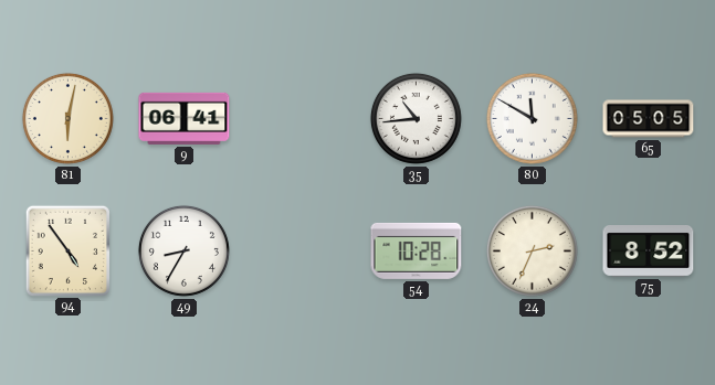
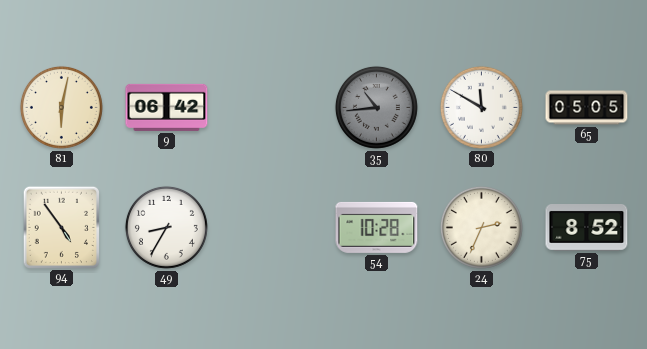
9: 06:41 -> 06:42
35 dial: white -> grey
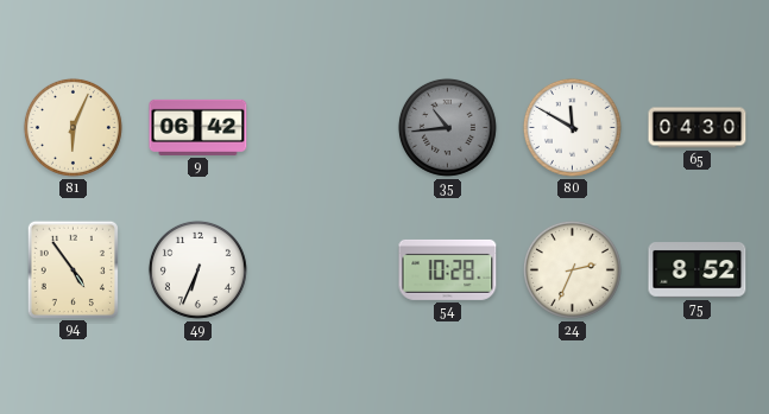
81: 6:02 -> 6:04
65: 05:05 -> 04:30
49: 8:35 -> 6:34
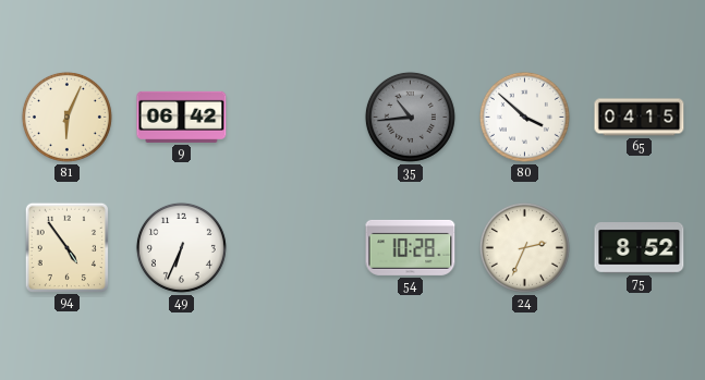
80: 11:50 -> 3:52
65: 04:30 -> 04:15
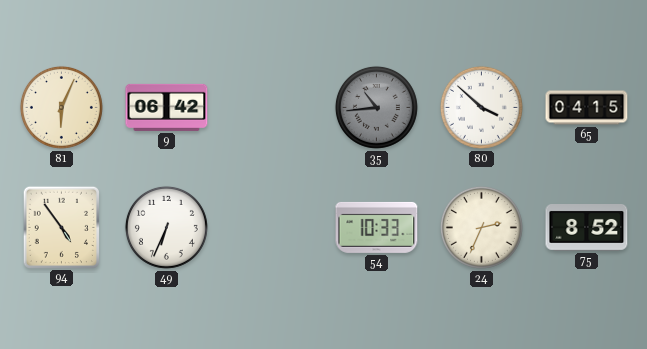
54: 10:28 -> 10:33
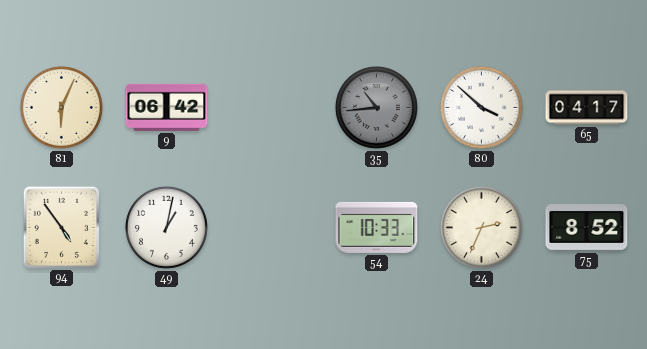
65: 04:15 -> 04:17
49: 6:34 -> 1:02
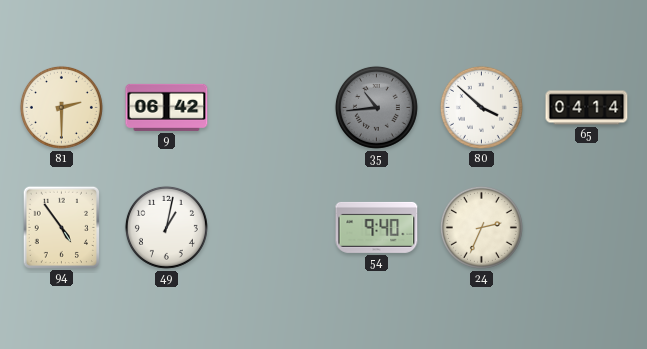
81: 6:04 -> 2:30
65: 04:17 -> 04:14
54: 10:33 -> 9:40
75: 8:52 -> none
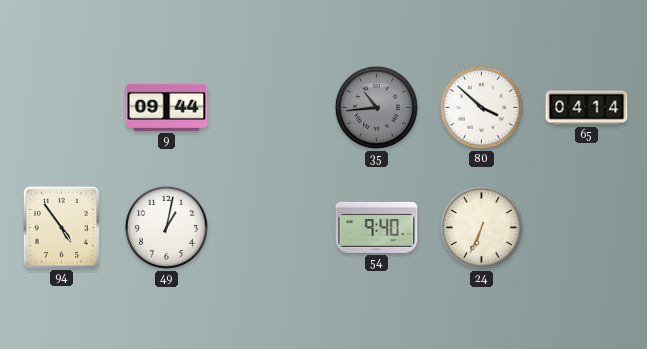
81: 2:30 -> none
9: 06:42 -> 09:44
24: 2:34 -> 6:34
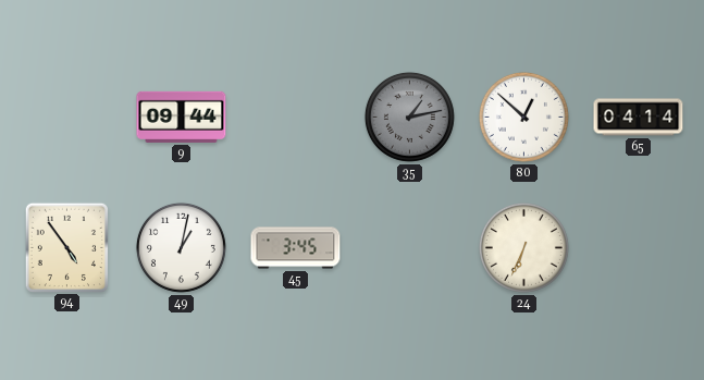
35: 10:44 -> 1:13
80: 3:52 -> 12:52
45: none -> 3:45
54: 9:40 -> none
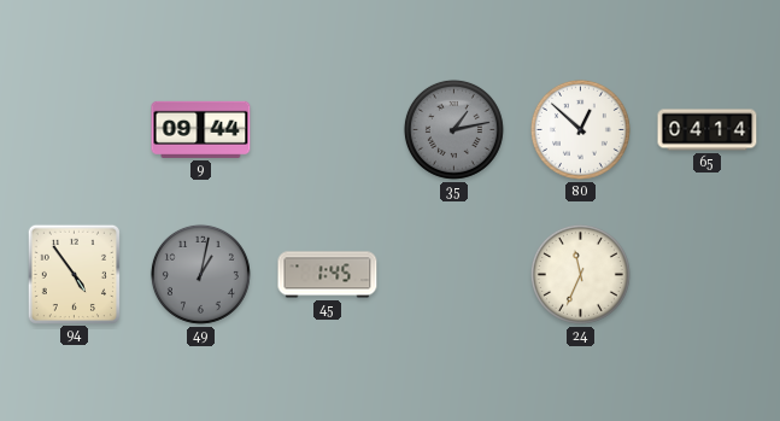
49 dial: white -> grey
45: 3:45 -> 1:45
24: 6:34 -> 11:34
